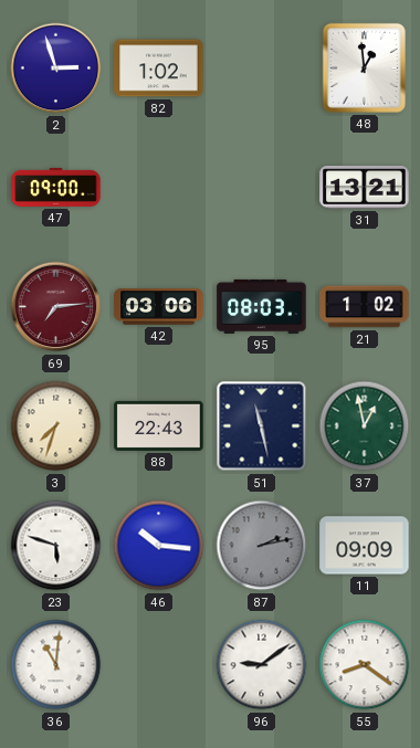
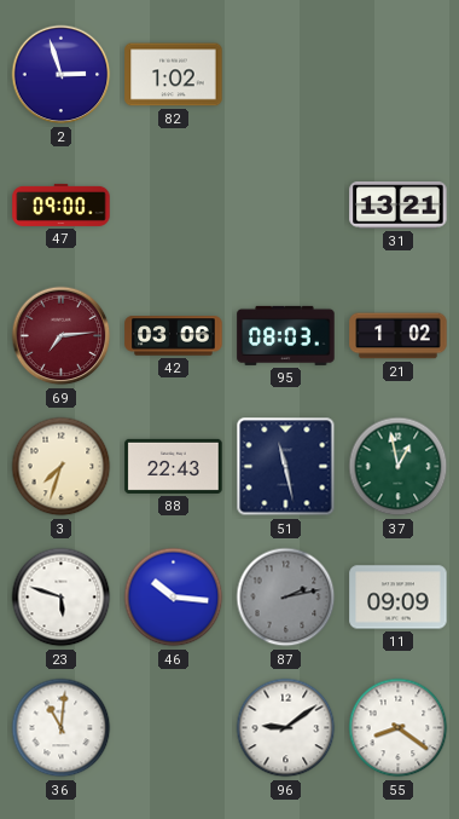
48: 12:59 -> none
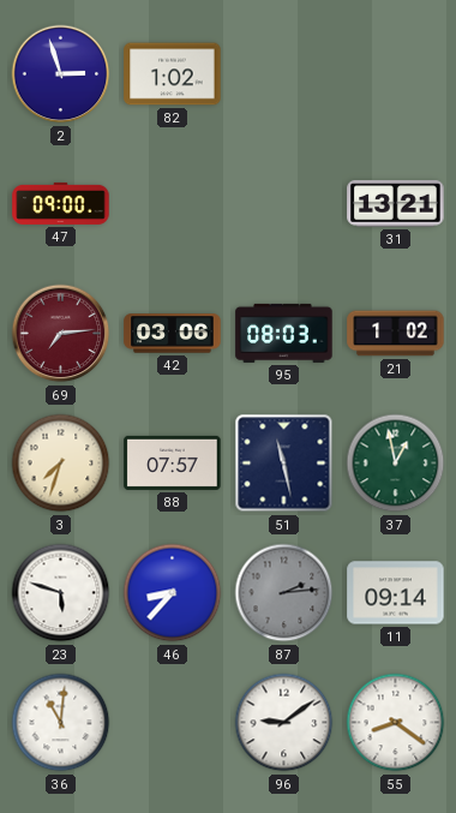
88: 22:43 -> 07:57
46: 10:16 -> 8:37
87: 2:13 -> 2:14
11: 09:09 -> 09:14
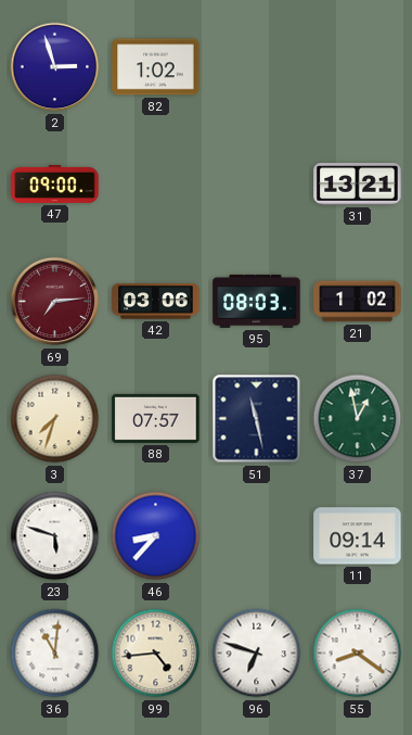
87: 2:14 -> none
99: none -> 4:44
96: 9:09 -> 6:48
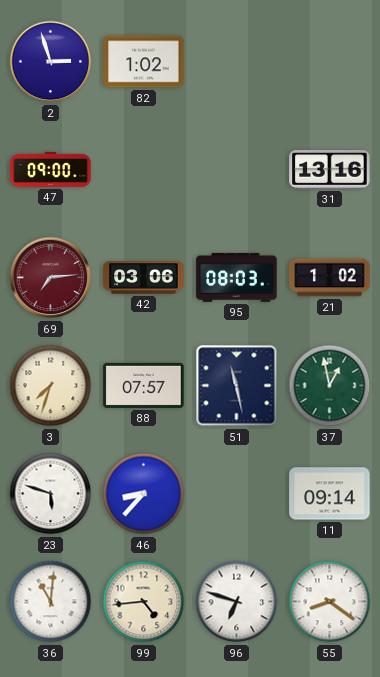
31: 13:21 -> 13:16
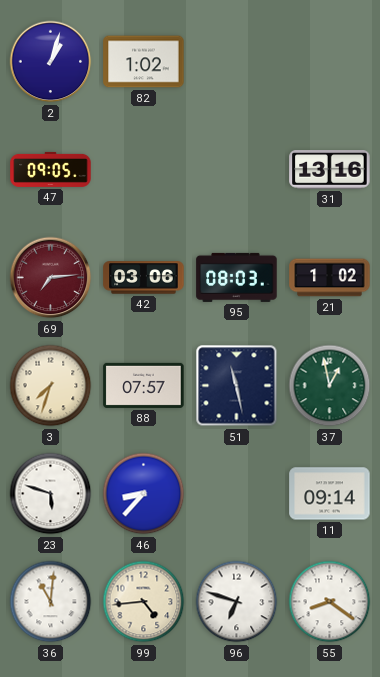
2: 2:57 -> 1:03
47: 09:00 -> 09:05
